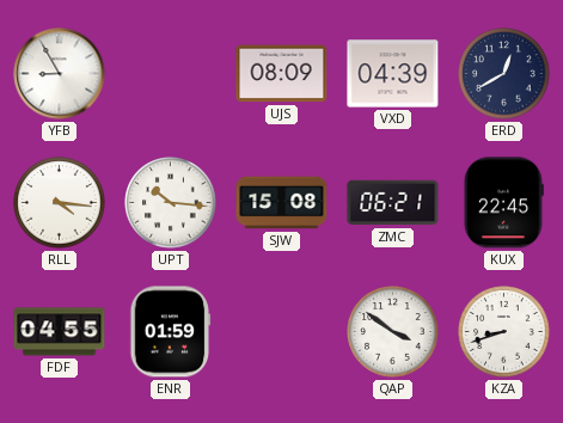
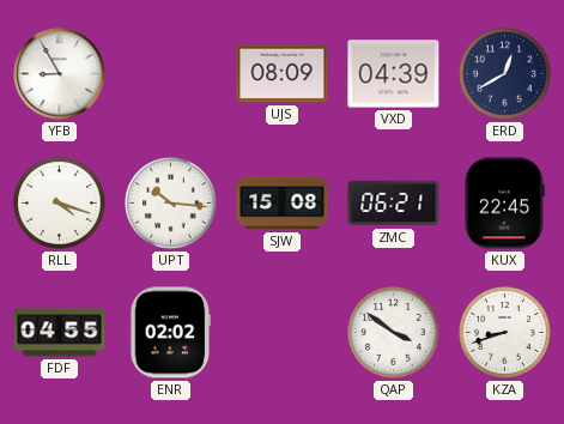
RLL: 4:16 -> 4:18
ENR: 01:59 -> 02:02
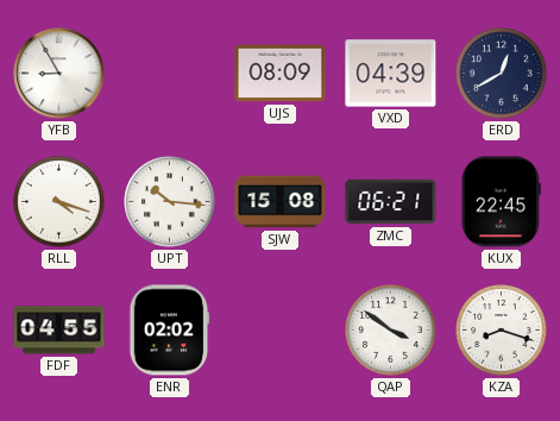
KZA: 8:42 -> 8:18
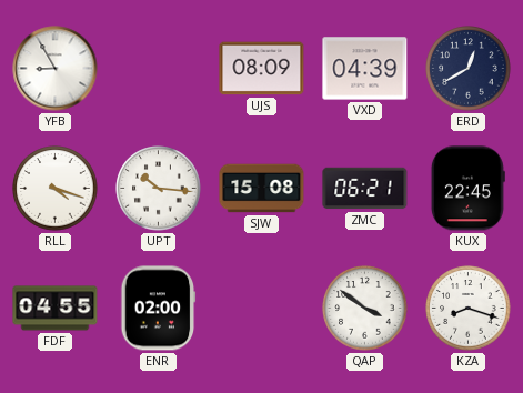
ENR: 02:02 -> 02:00
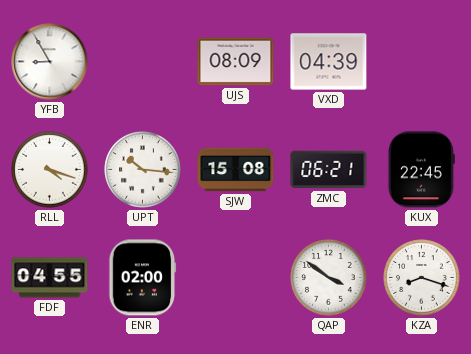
ERD: 12:40 -> none
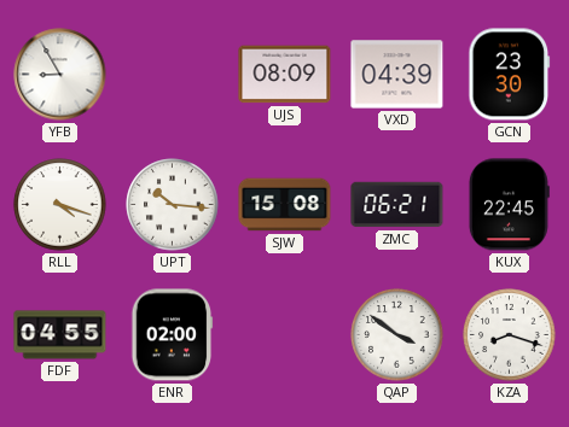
GCN: none -> 23:30
